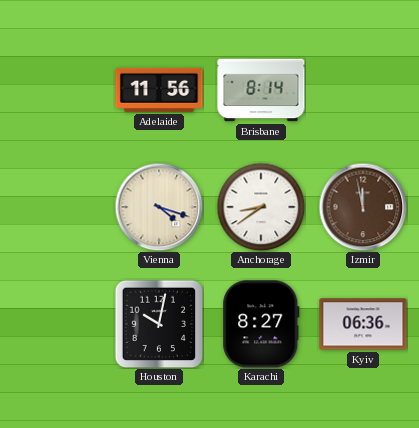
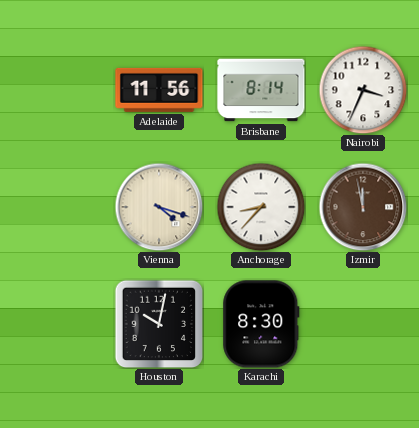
Nairobi: none -> 3:34
Anchorage: 8:39 -> 8:37
Karachi: 8:27 -> 8:30
Kyiv: 06:36 -> none
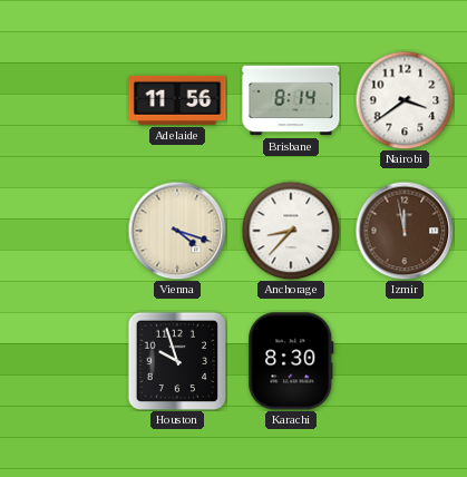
Nairobi: 3:34 -> 3:39
Houston: 10:02 -> 9:57
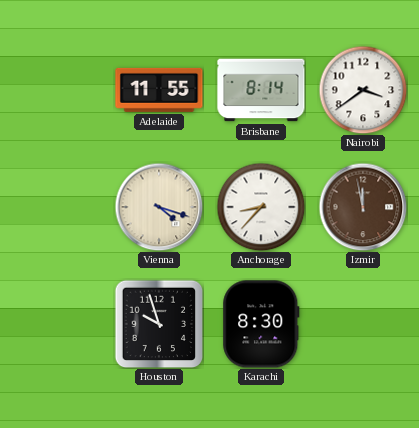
Adelaide: 11:56 -> 11:55
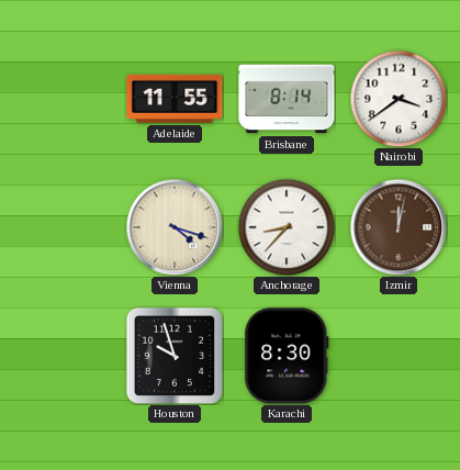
Izmir: 11:58 -> 12:02
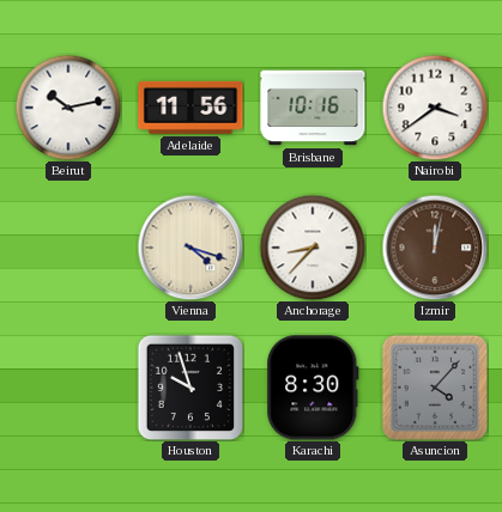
Beirut: none -> 10:13
Adelaide: 11:55 -> 11:56
Brisbane: 8:14 -> 10:16
Asuncion: none -> 4:07
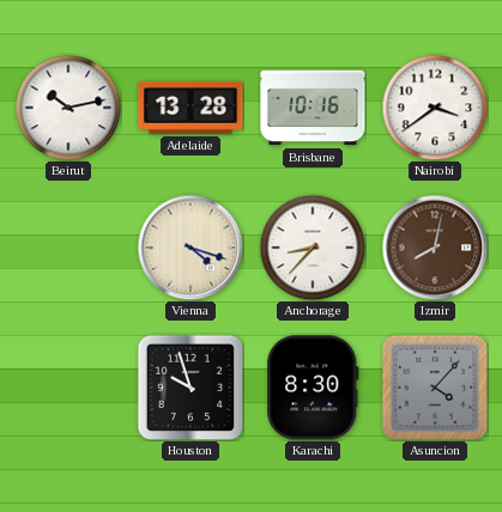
Adelaide: 11:56 -> 13:28
Izmir: 12:02 -> 8:02
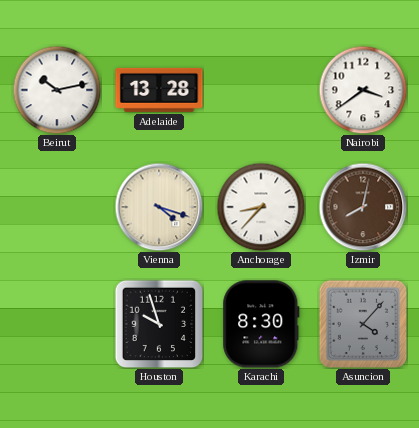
Brisbane: 10:16 -> none
